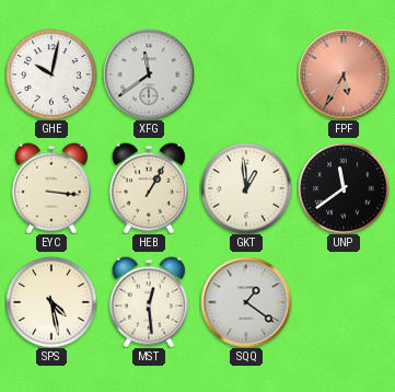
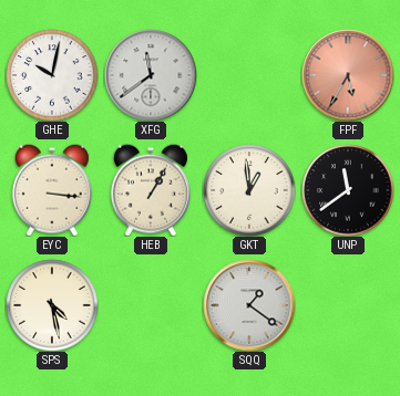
MST: 12:29 -> none
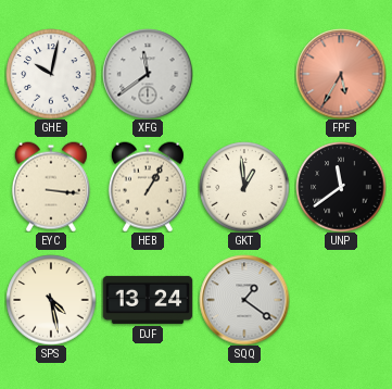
DJF: none -> 13:24
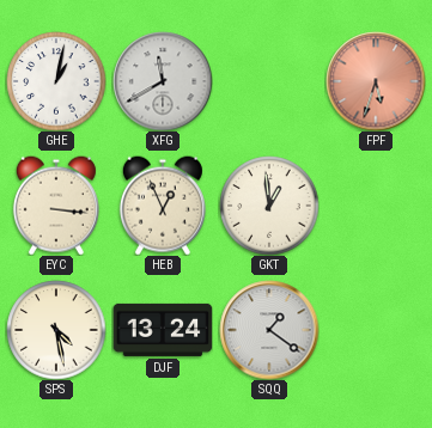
GHE: 10:02 -> 1:02
XFG: 11:39 -> 11:40
FPF: 5:35 -> 5:33
HEB: 1:05 -> 12:56
UNP: 11:39 -> none
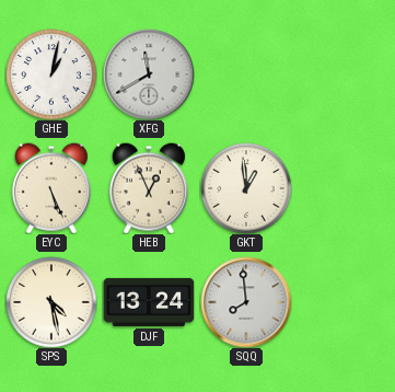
FPF: 5:33 -> none
EYC: 3:16 -> 5:26
SQQ: 1:21 -> 7:59
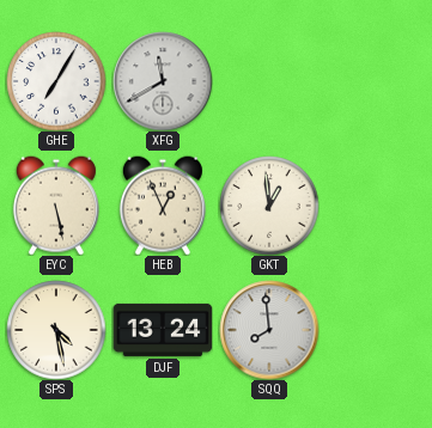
GHE: 1:02 -> 7:05
EYC: 5:26 -> 5:28
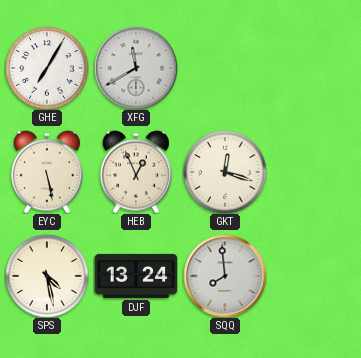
GKT: 12:59 -> 12:18
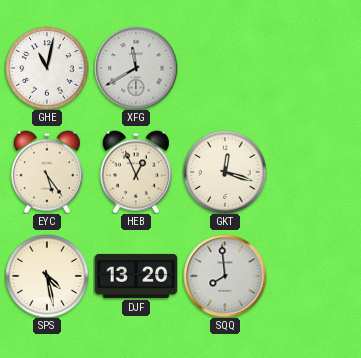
GHE: 7:05 -> 11:02
EYC: 5:28 -> 5:24
DJF: 13:24 -> 13:20
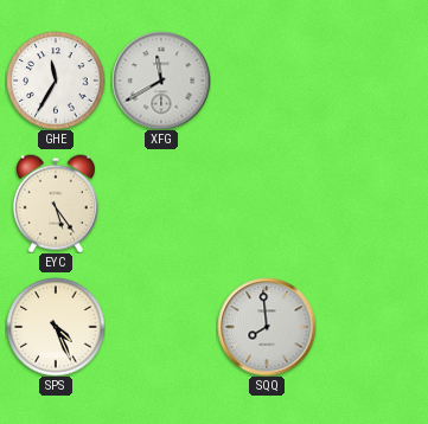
GHE: 11:02 -> 11:35
HEB: 12:56 -> none
GKT: 12:18 -> none
SPS: 4:28 -> 4:26
DJF: 13:20 -> none
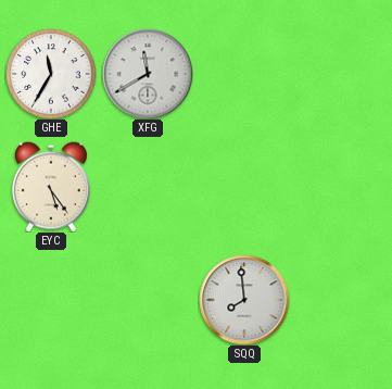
SPS: 4:26 -> none
